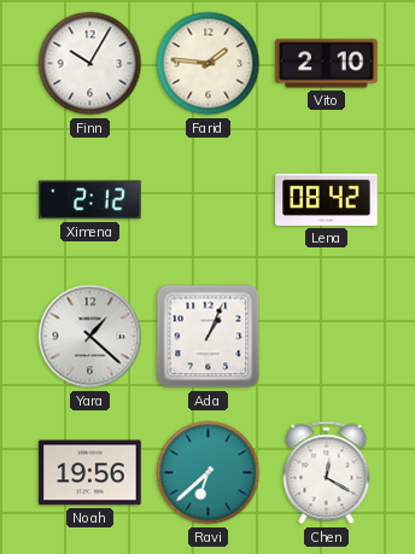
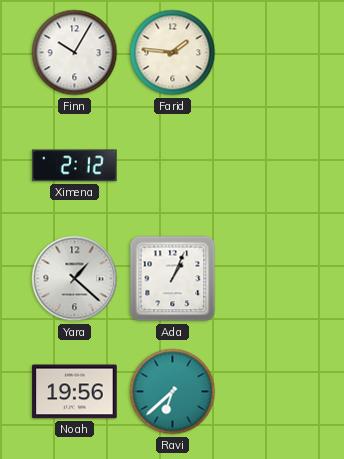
Vito: 2:10 -> none
Lena: 08:42 -> none
Chen: 12:20 -> none
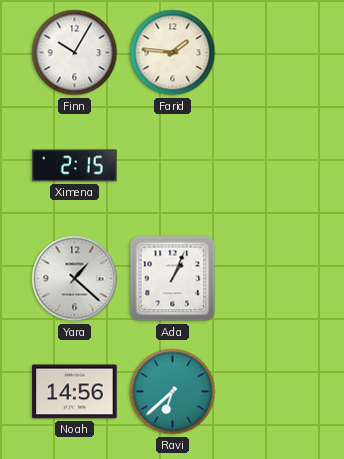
Ximena: 2:12 -> 2:15
Noah: 19:56 -> 14:56
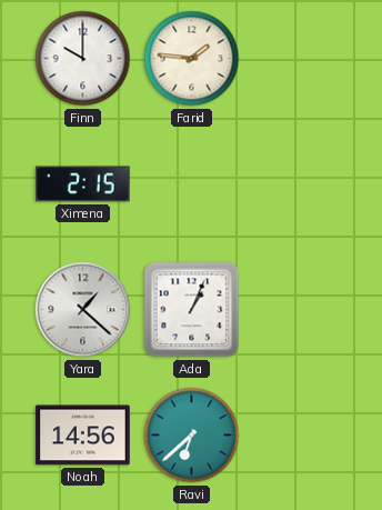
Finn: 10:05 -> 10:00
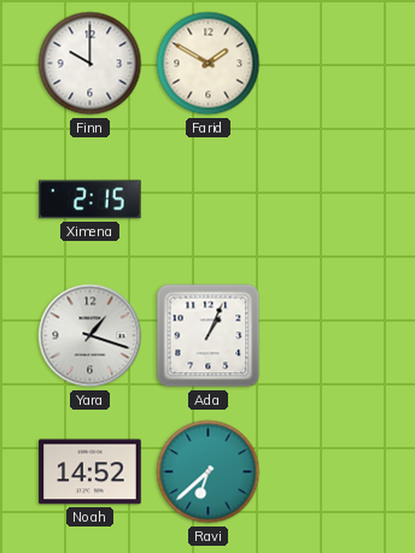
Farid: 1:46 -> 1:50
Yara: 1:22 -> 1:18
Noah: 14:56 -> 14:52
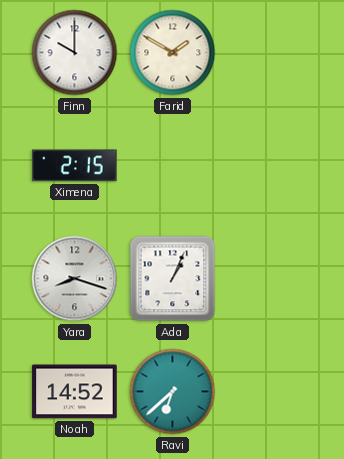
Yara: 1:18 -> 8:18
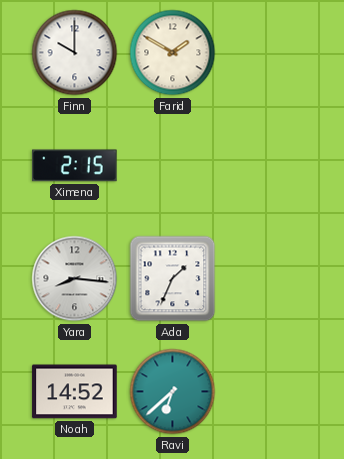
Yara: 8:18 -> 8:16
Ada: 1:04 -> 1:34
